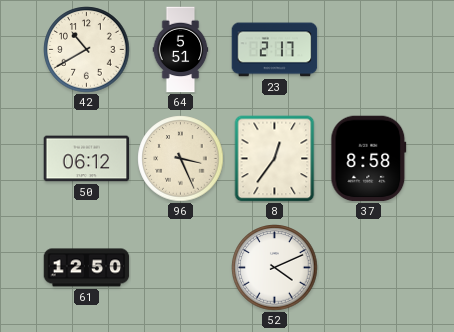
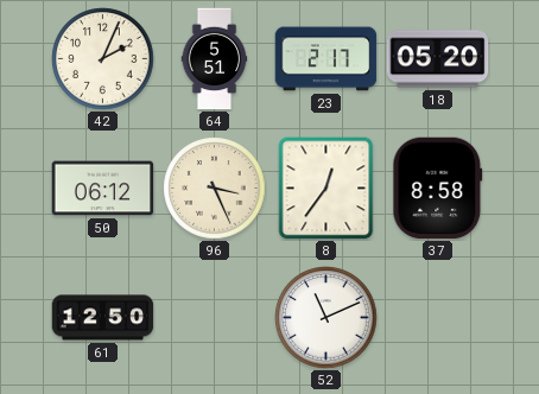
42: 10:40 -> 2:04
18: none -> 05:20
52: 4:11 -> 11:11
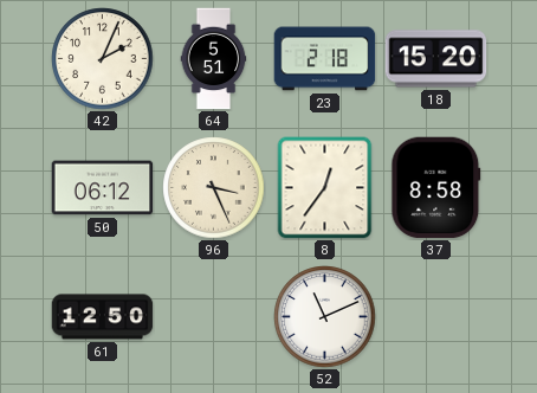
23: 2:17 -> 2:18
18: 05:20 -> 15:20
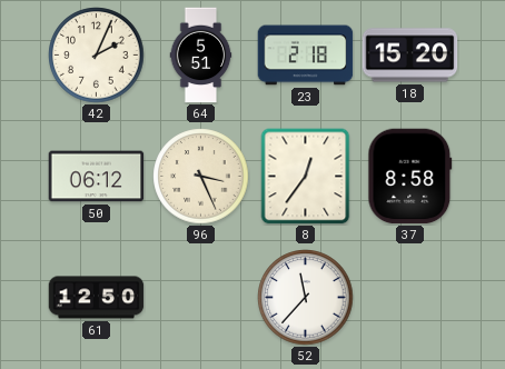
52: 11:11 -> 11:37
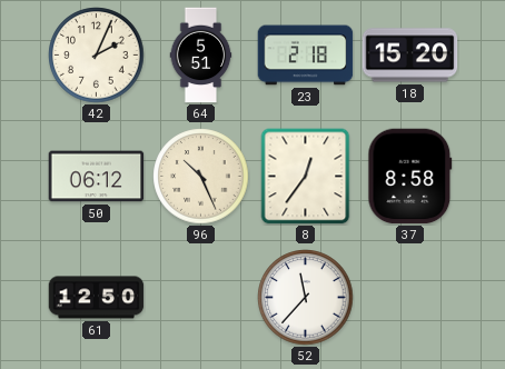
96: 3:26 -> 10:26
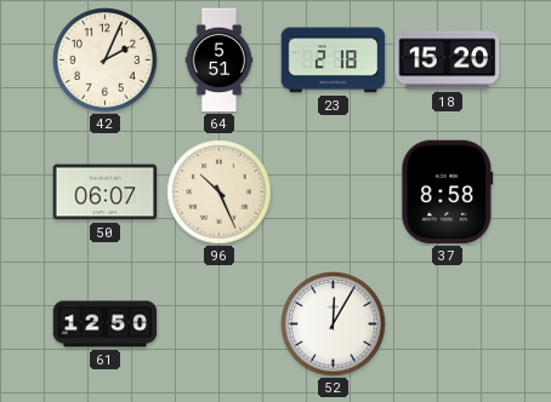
50: 06:12 -> 06:07
8: 12:36 -> none
52: 11:37 -> 12:05
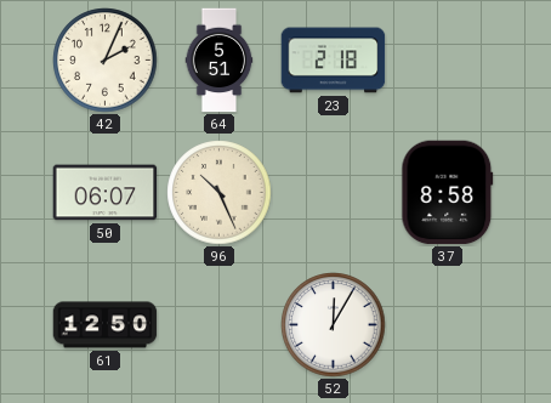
18: 15:20 -> none
